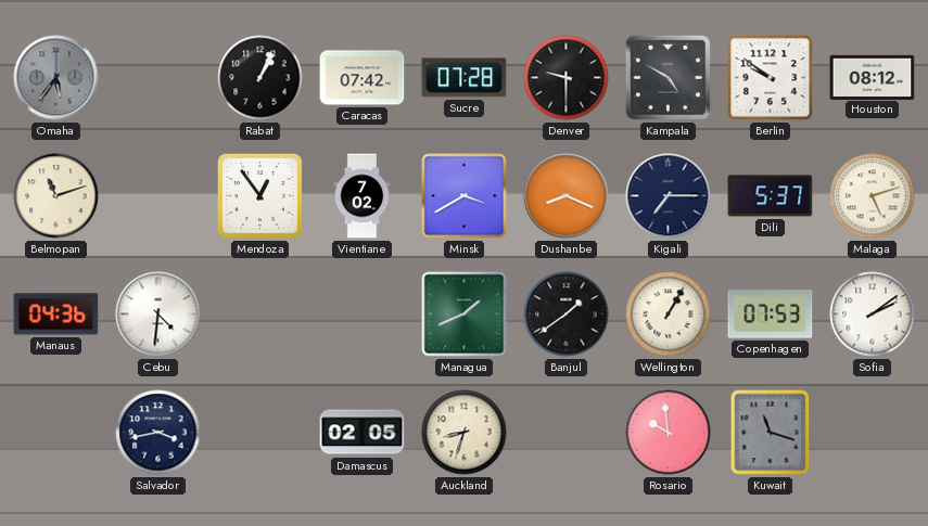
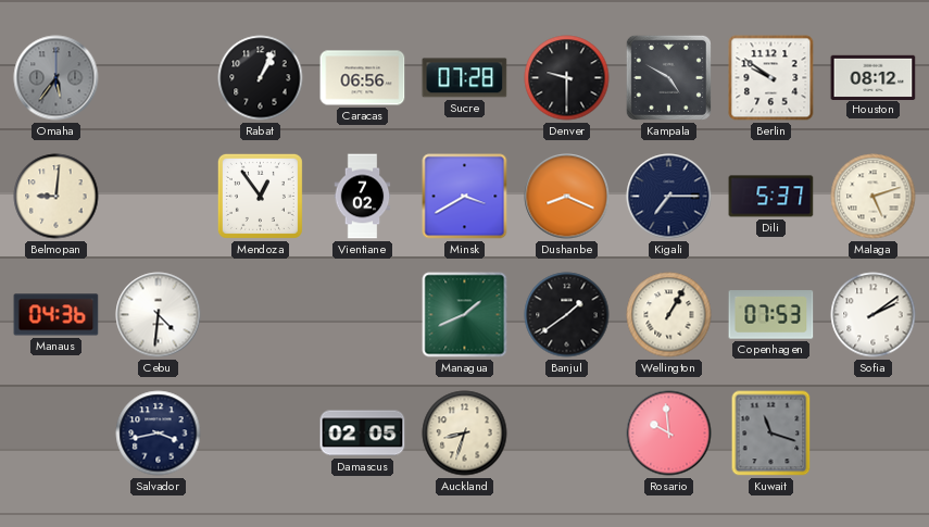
Caracas: 07:42 -> 06:56
Belmopan: 11:12 -> 9:01
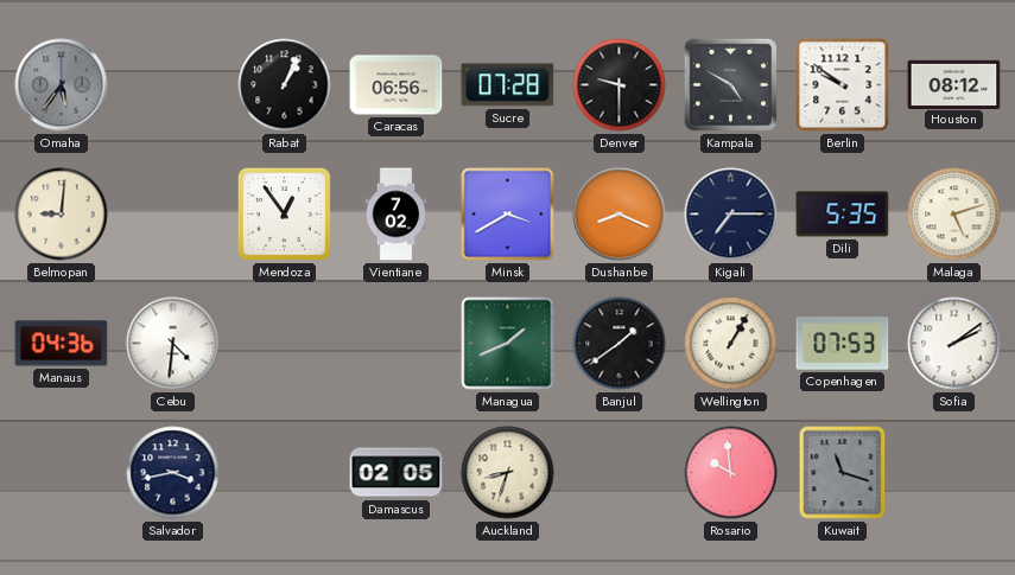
Dili: 5:37 -> 5:35
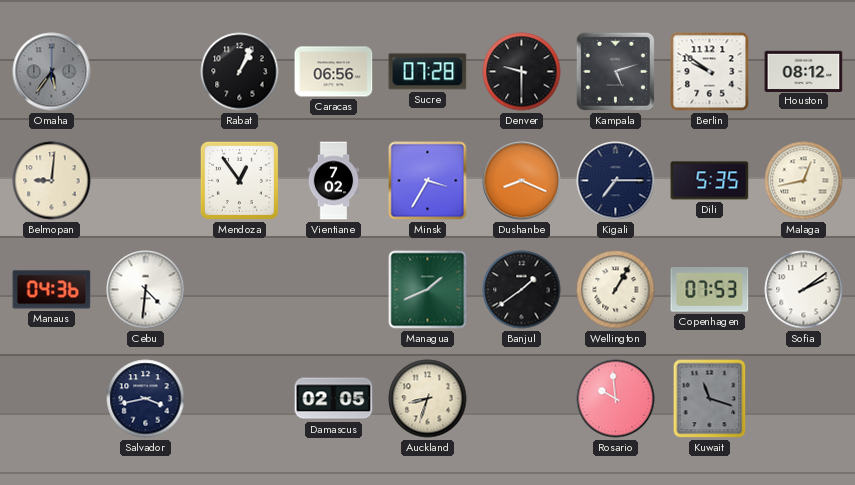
Kampala: 4:50 -> 5:12
Minsk: 3:40 -> 3:35
Malaga: 5:12 -> 12:43
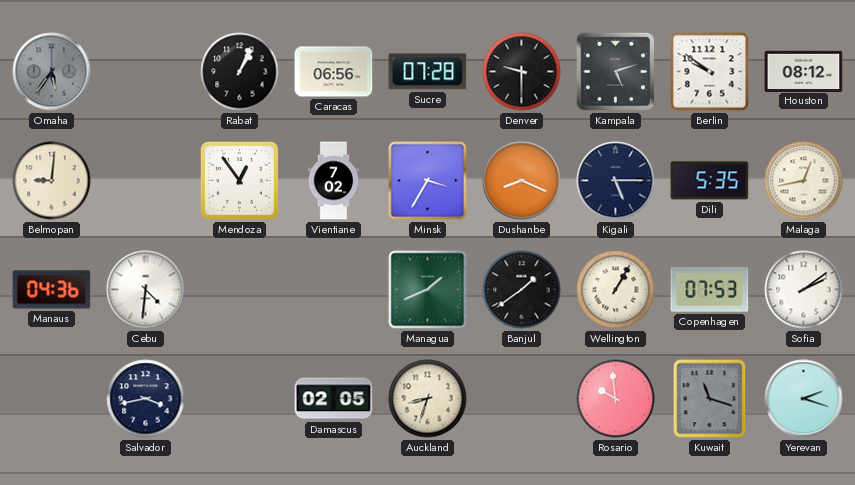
Kigali: 7:15 -> 5:15
Yerevan: none -> 2:18
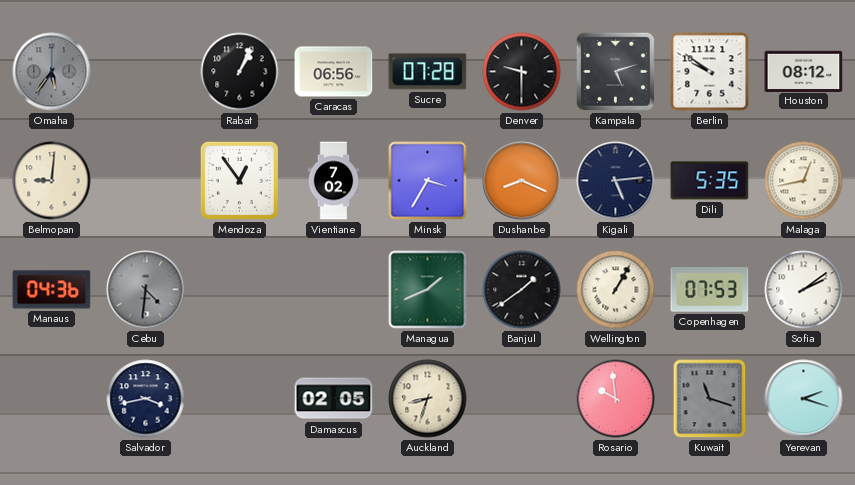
Kigali: 5:15 -> 5:14
Cebu dial: white -> grey
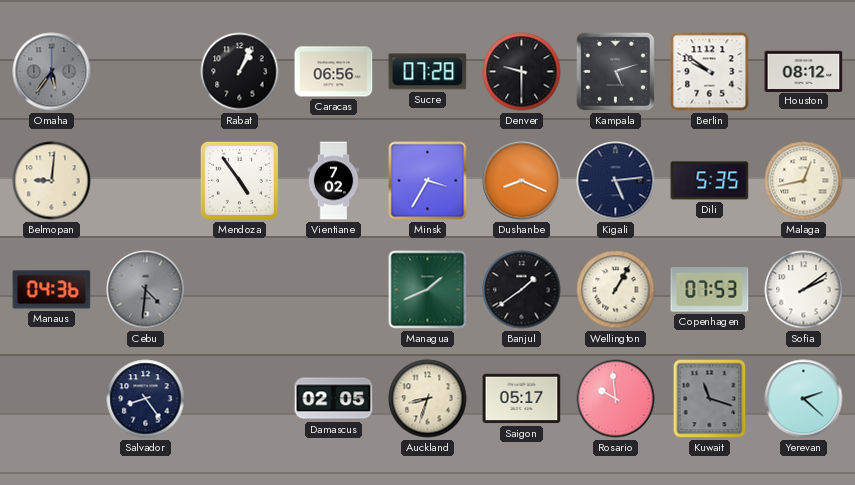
Mendoza: 12:54 -> 4:54
Salvador: 3:43 -> 8:24
Saigon: none -> 05:17
Yerevan: 2:18 -> 2:22
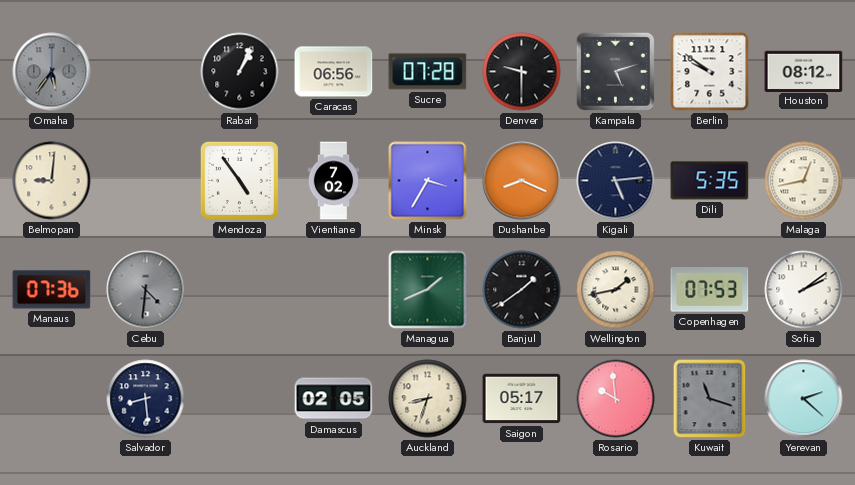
Manaus: 04:36 -> 07:36
Wellington: 1:05 -> 1:43
Salvador: 8:24 -> 8:29
